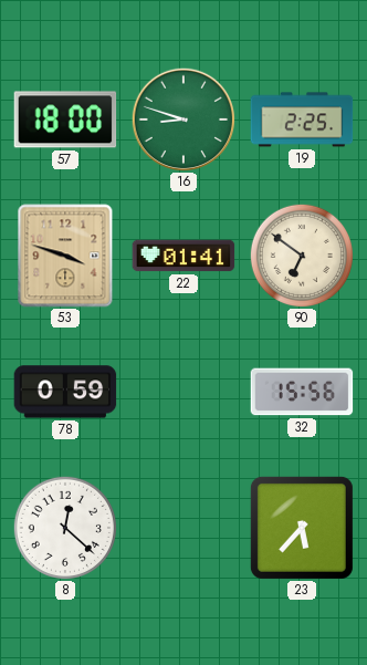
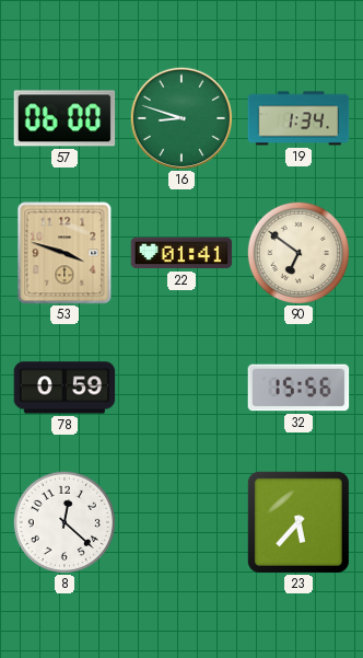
57: 18:00 -> 06:00
19: 2:25 -> 1:34
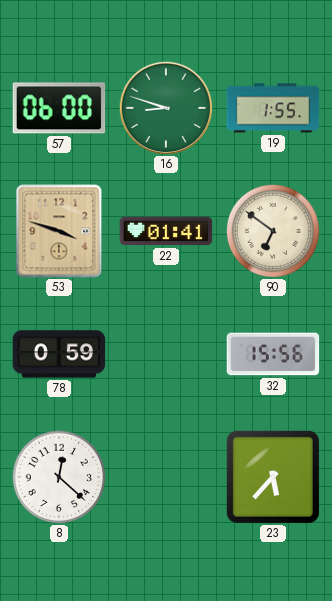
19: 1:34 -> 1:55
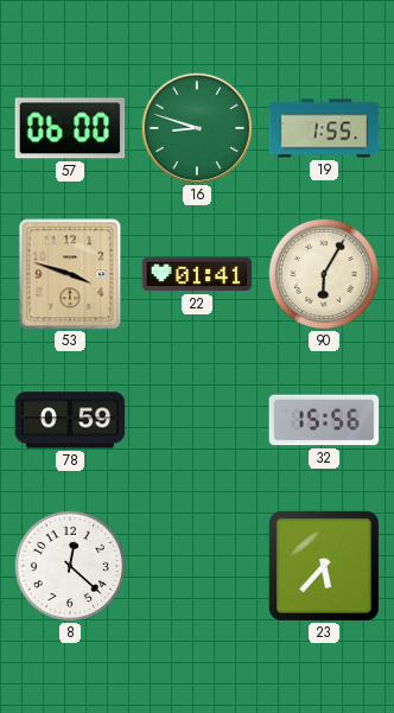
90: 6:51 -> 6:05
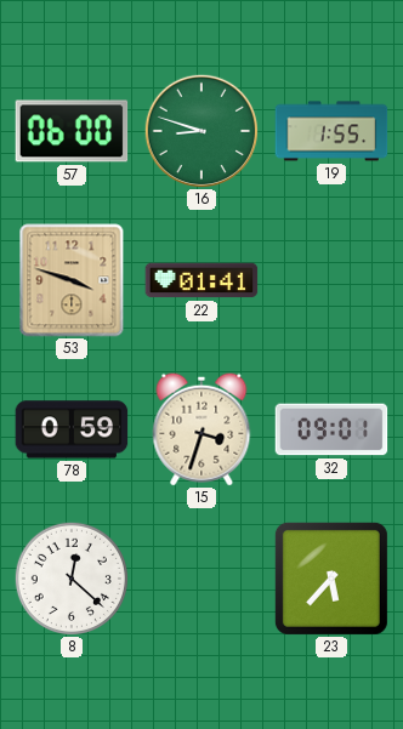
90: 6:05 -> none
15: none -> 3:33
32: 15:56 -> 09:01
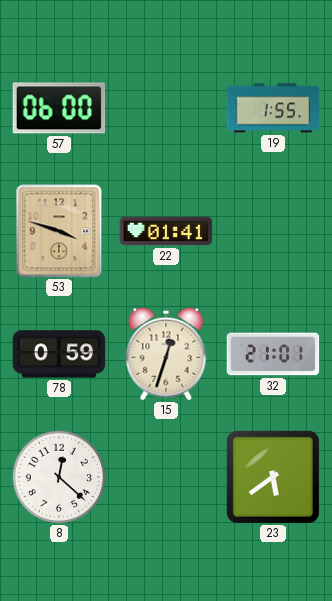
16: 8:48 -> none
15: 3:33 -> 12:33
32: 09:01 -> 21:01
23: 5:37 -> 5:39
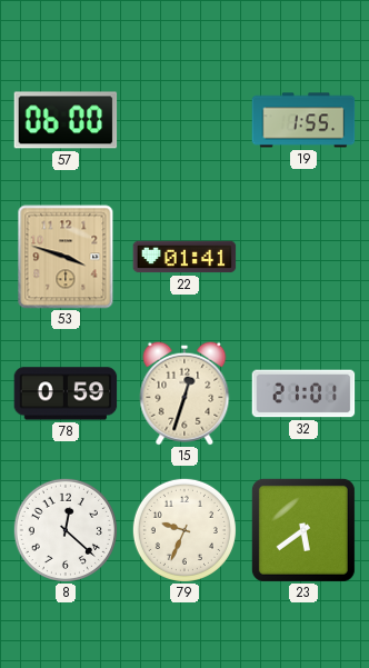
79: none -> 9:34
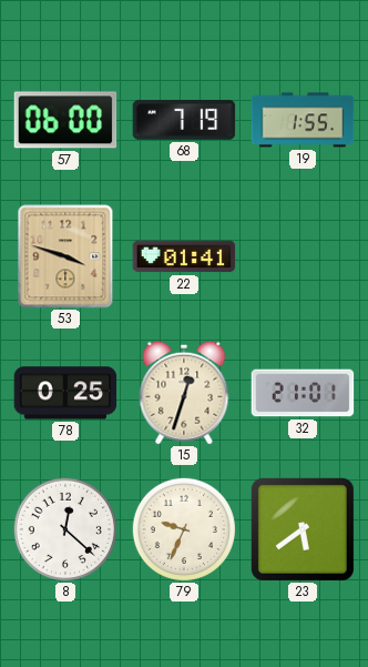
68: none -> 7:19
78: 0:59 -> 0:25
